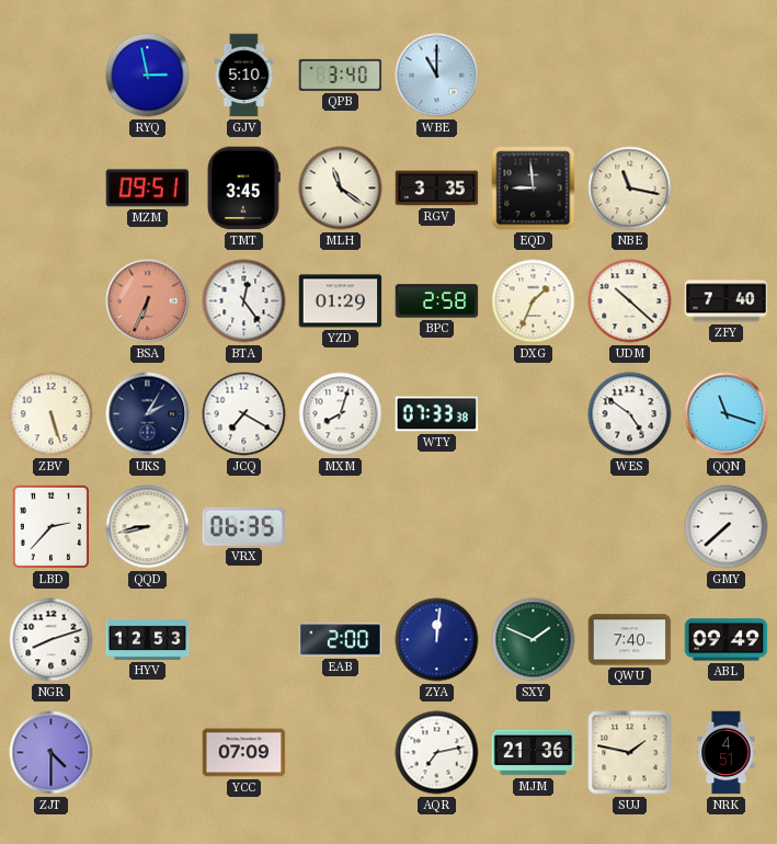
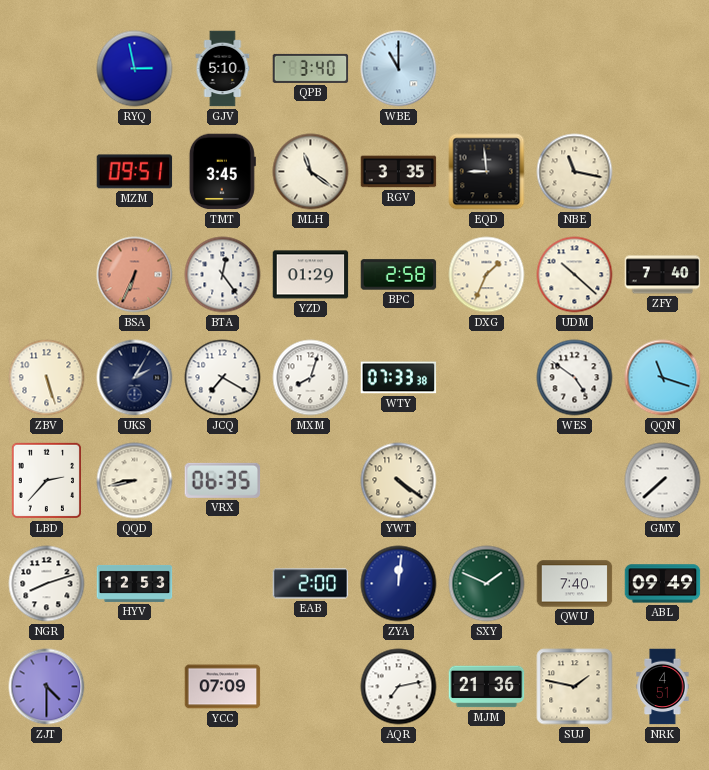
YWT: none -> 4:21
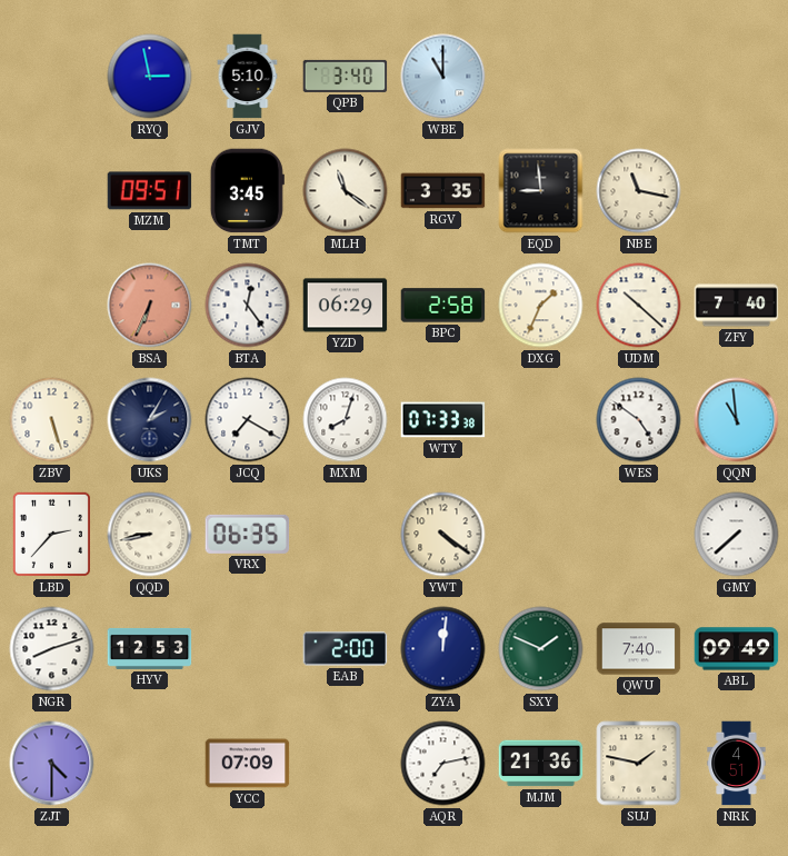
YZD: 01:29 -> 06:29
QQN: 11:18 -> 10:59
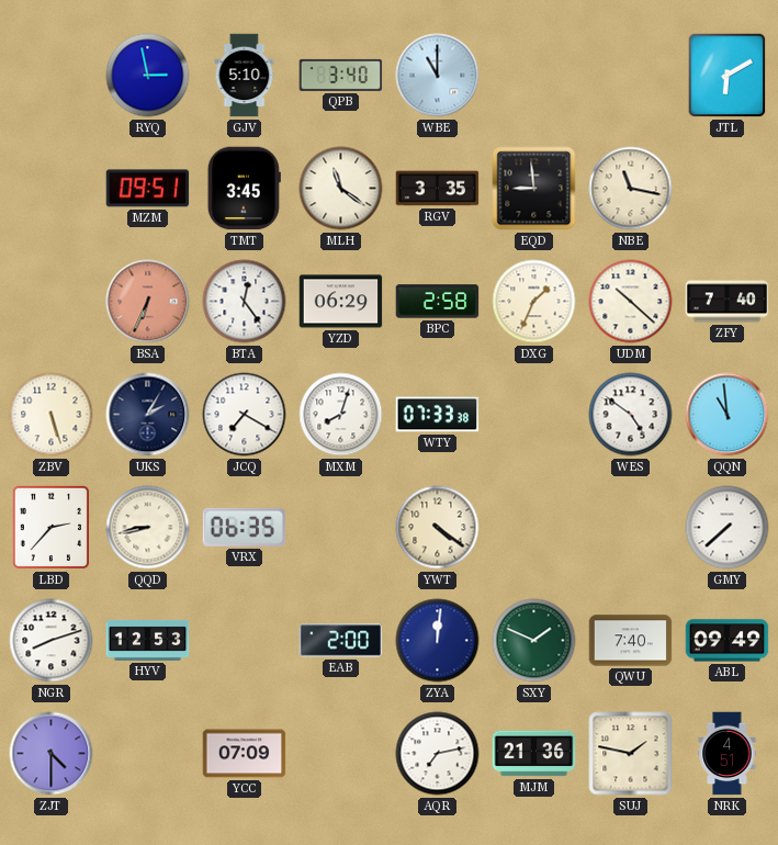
JTL: none -> 6:10
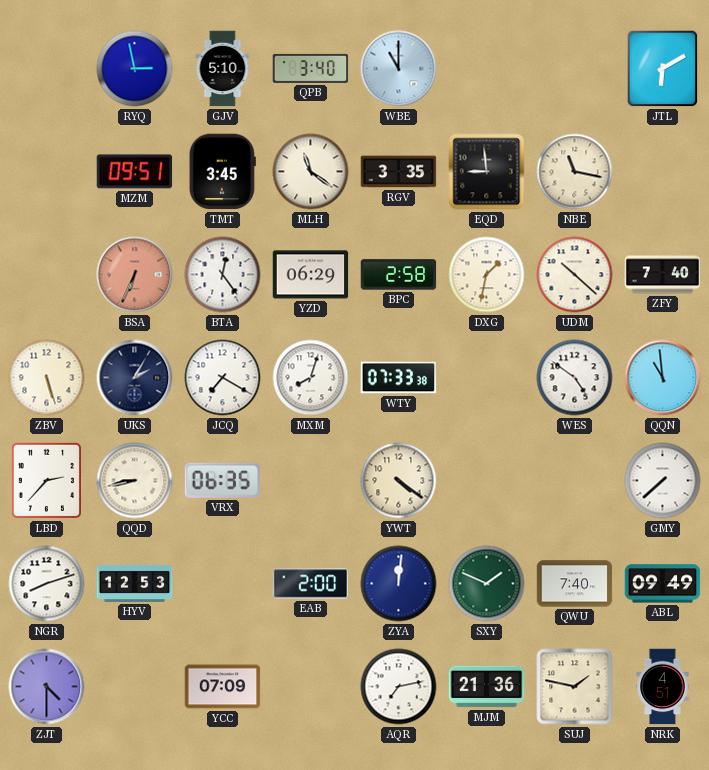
DXG: 1:34 -> 1:32
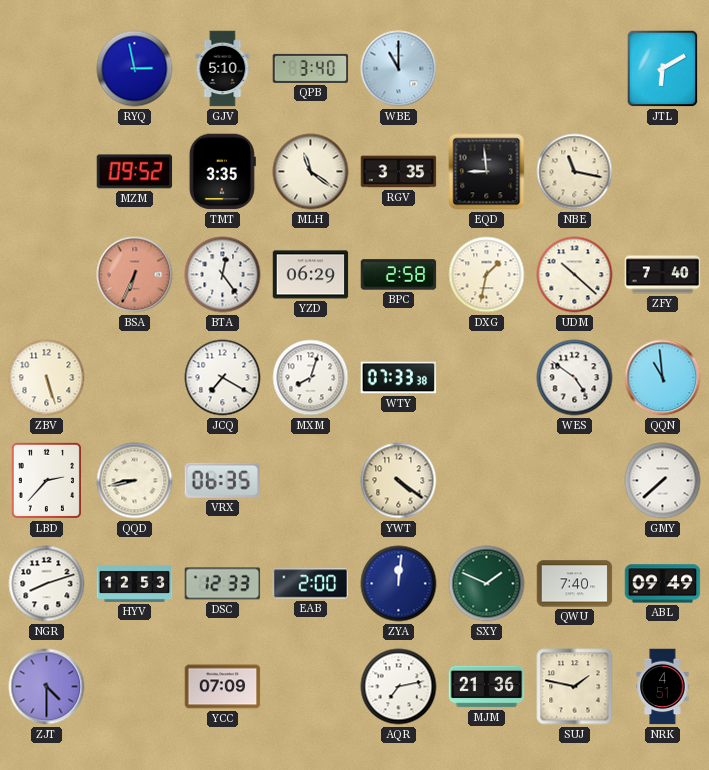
MZM: 09:51 -> 09:52
TMT: 3:45 -> 3:35
UKS: 2:05 -> none
DSC: none -> 12:33
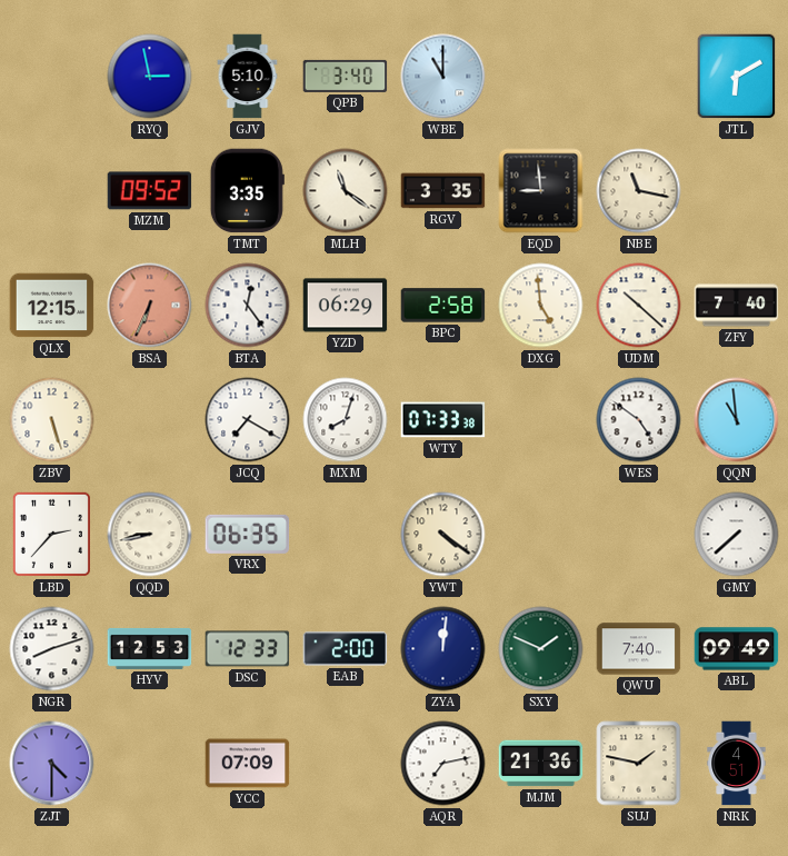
QLX: none -> 12:15
DXG: 1:32 -> 4:59
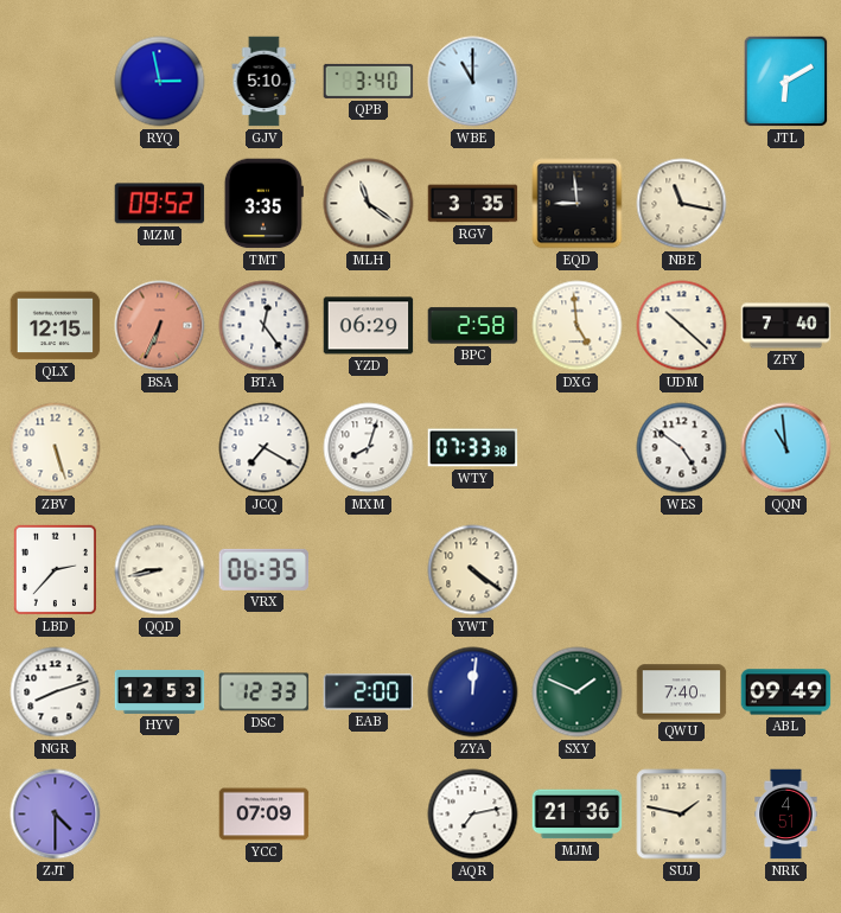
GMY: 7:38 -> none
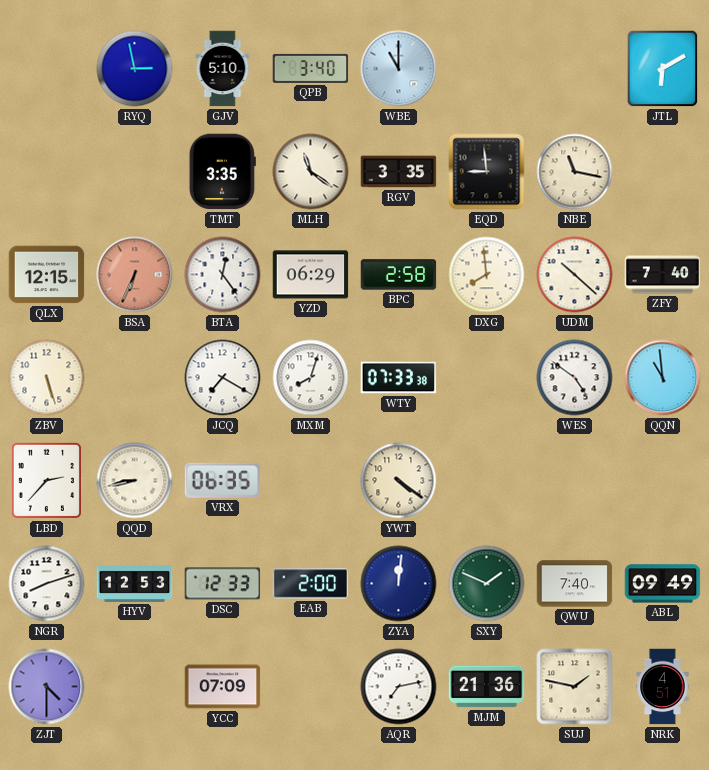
MZM: 09:52 -> none
DXG: 4:59 -> 7:59
